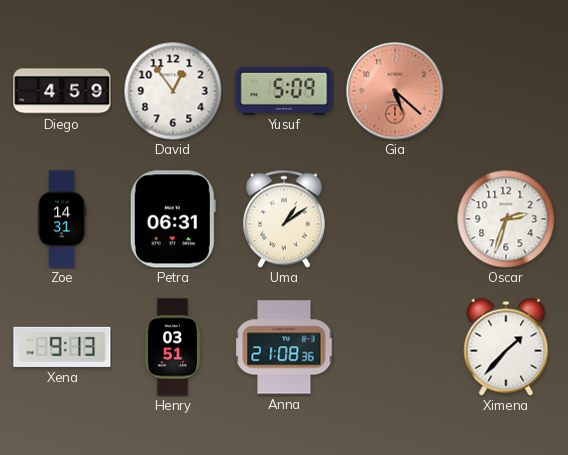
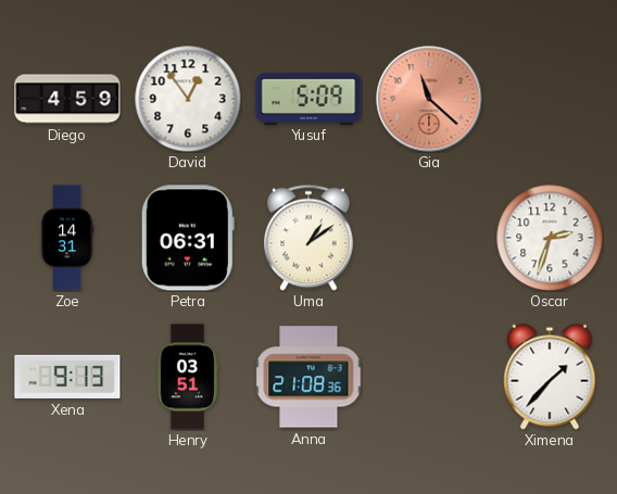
Gia: 5:22 -> 11:22
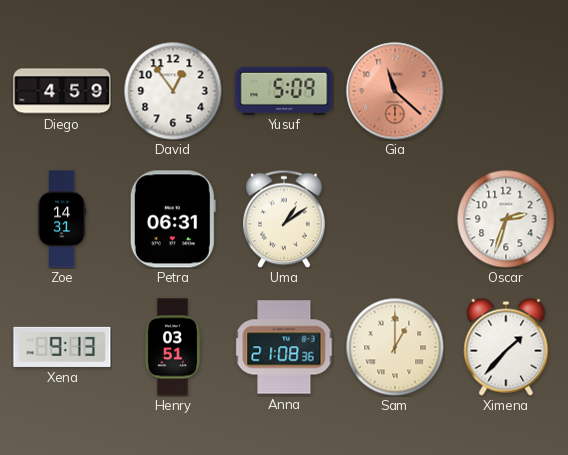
Sam: none -> 1:00
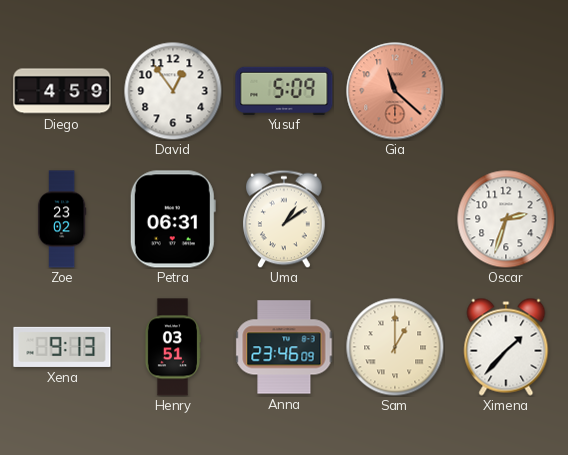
Zoe: 14:31 -> 23:02
Anna: 21:08 -> 23:46
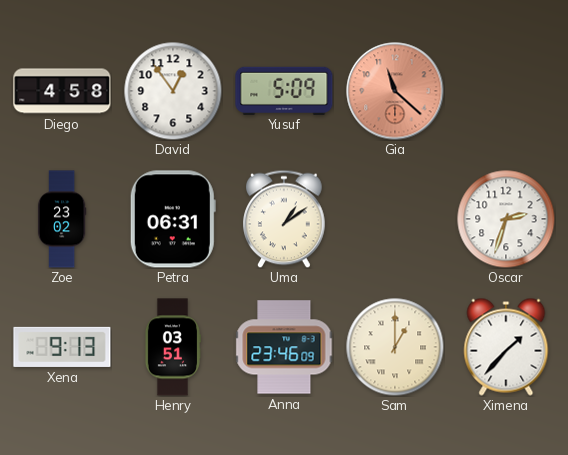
Diego: 4:59 -> 4:58
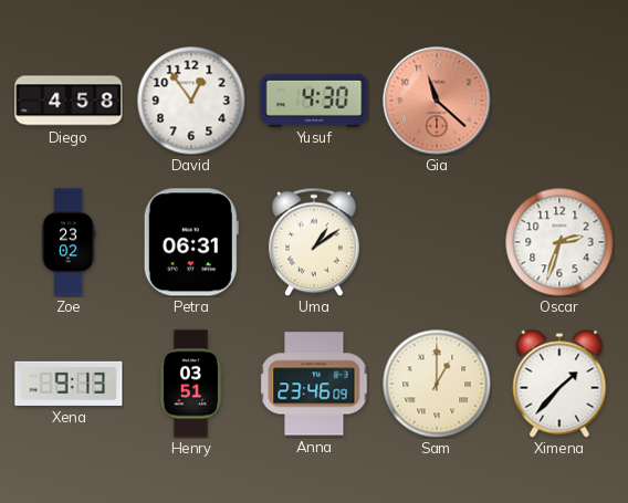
Yusuf: 5:09 -> 4:30
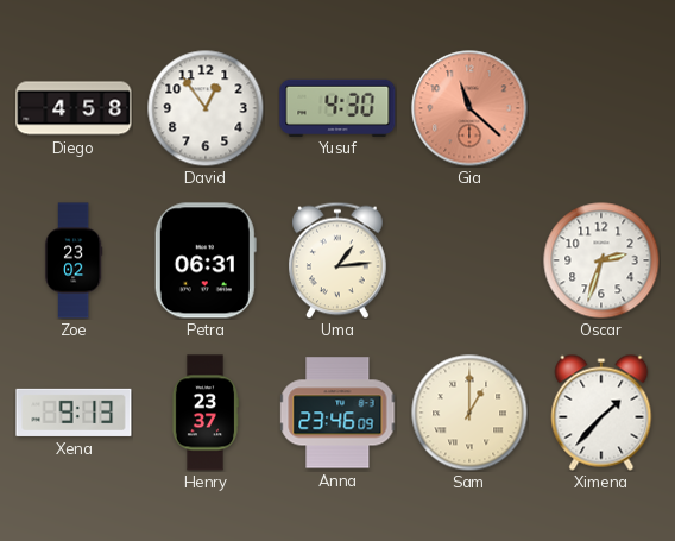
Uma: 1:09 -> 1:14
Henry: 03:51 -> 23:37
